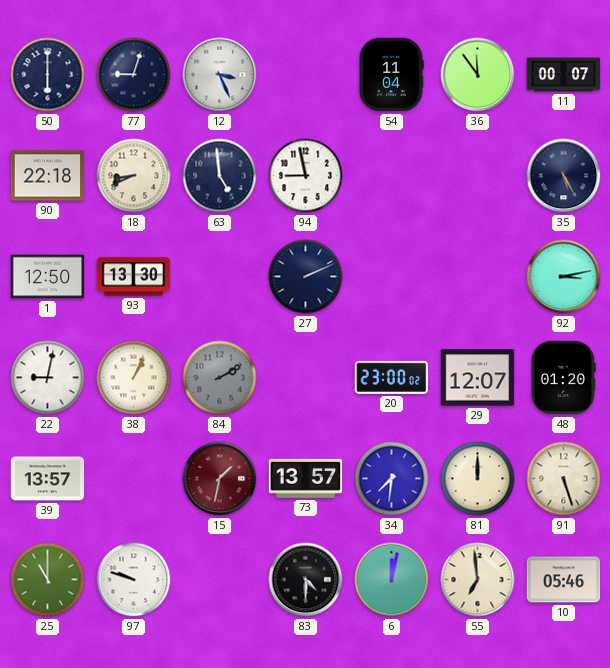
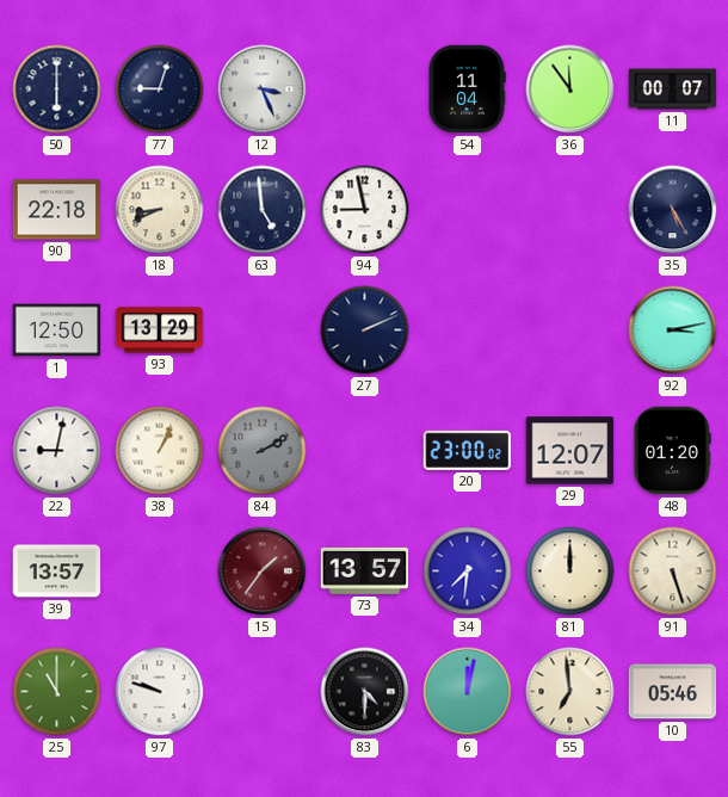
93: 13:30 -> 13:29
15: 1:32 -> 1:36
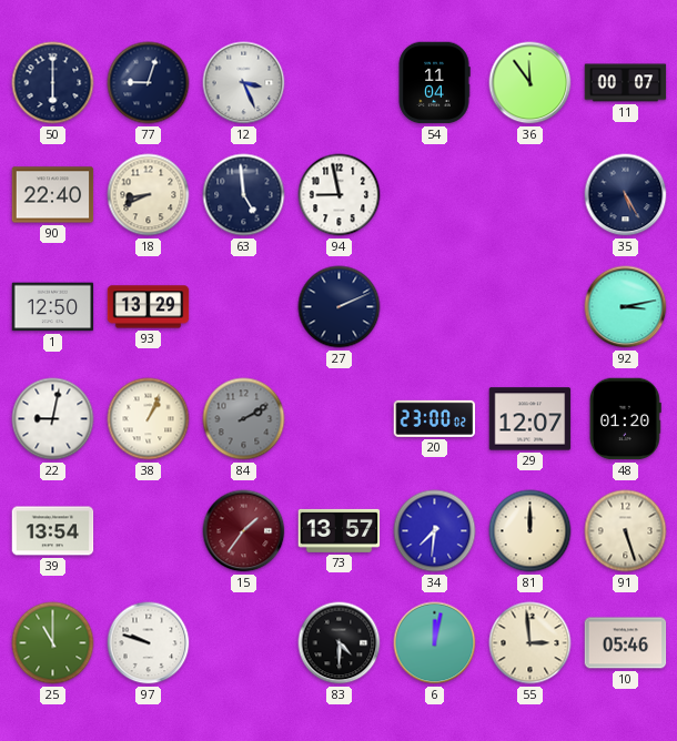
90: 22:18 -> 22:40
39: 13:57 -> 13:54
55: 6:59 -> 2:59
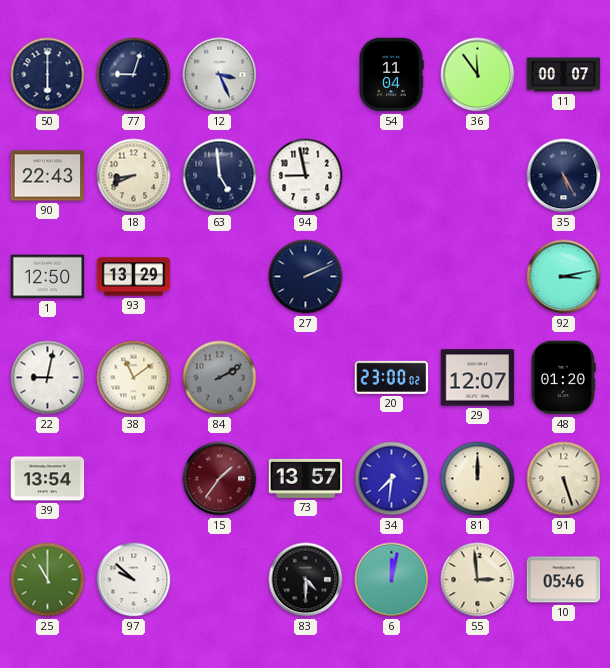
90: 22:40 -> 22:43
38: 1:04 -> 11:09
97: 9:48 -> 9:52
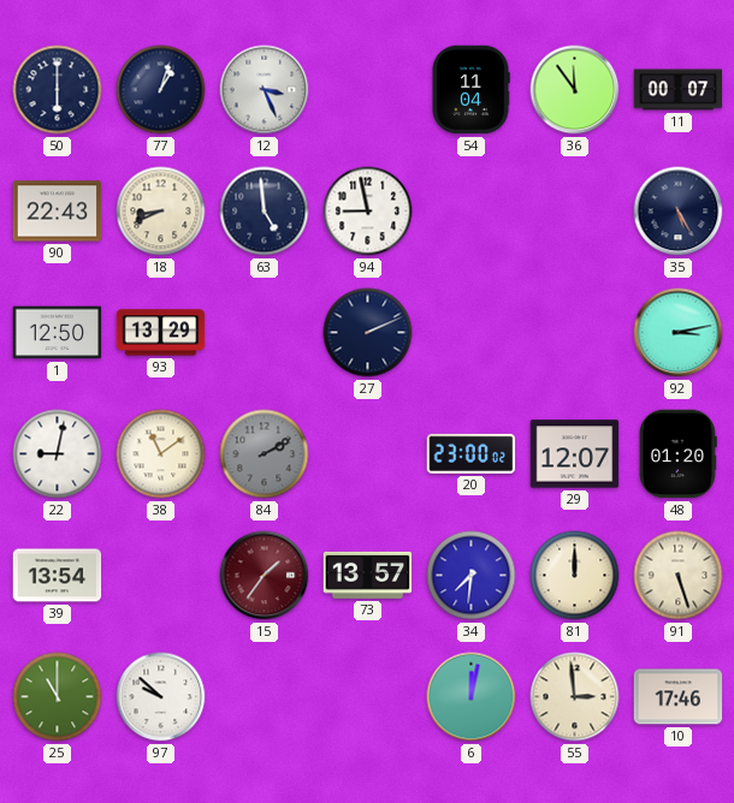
77: 9:03 -> 1:03
83: 4:30 -> none
10: 05:46 -> 17:46
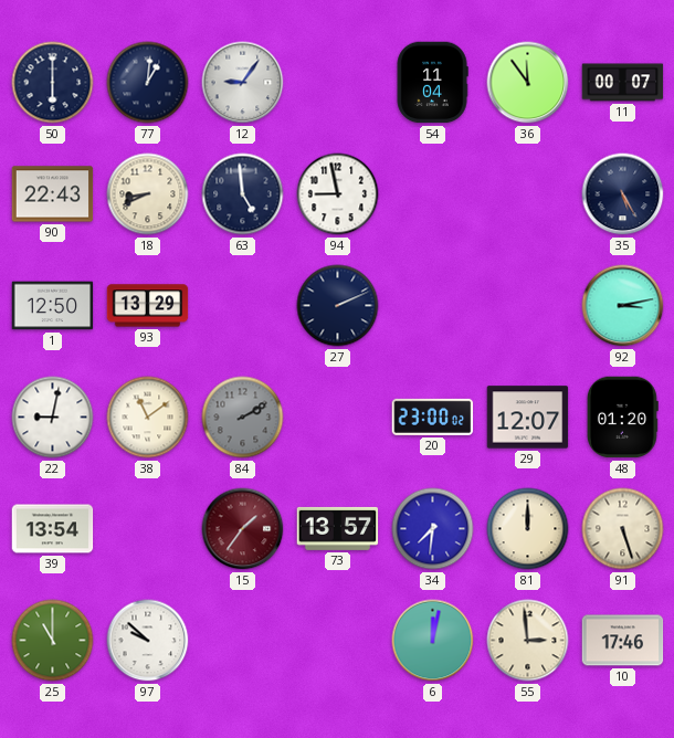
77: 1:03 -> 1:01
12: 3:26 -> 9:06
